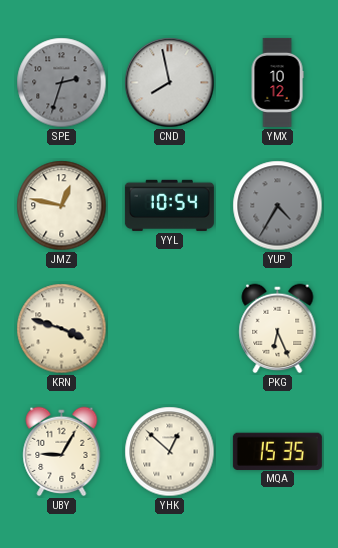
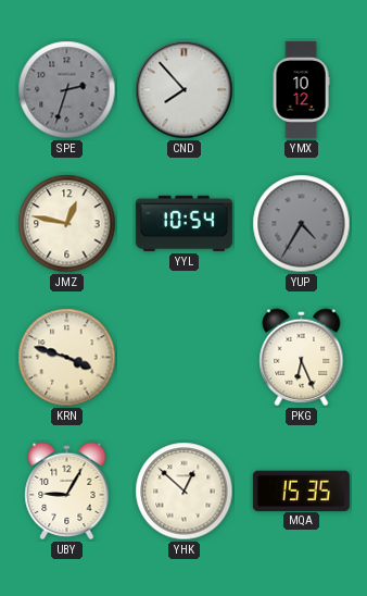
CND: 7:58 -> 7:53
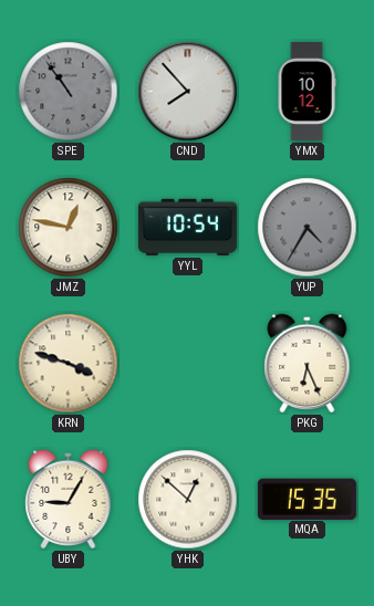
SPE: 2:33 -> 10:54
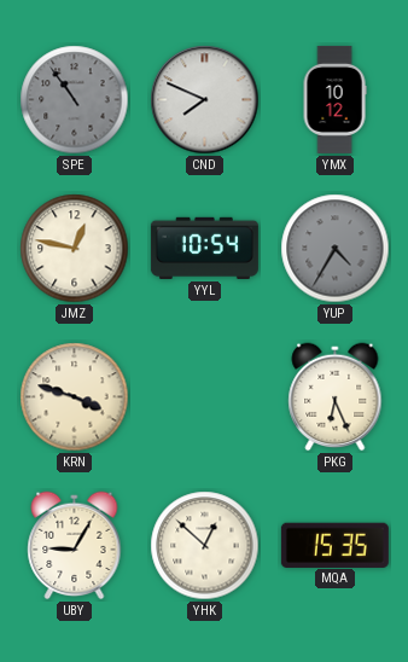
CND: 7:53 -> 7:49
